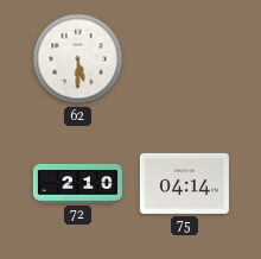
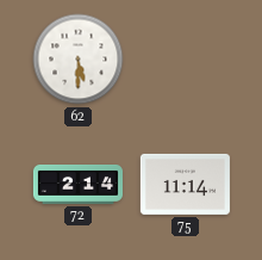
72: 2:10 -> 2:14
75: 04:14 -> 11:14
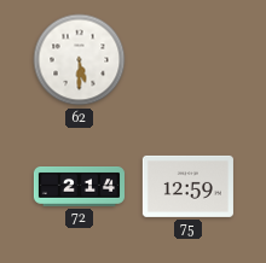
75: 11:14 -> 12:59
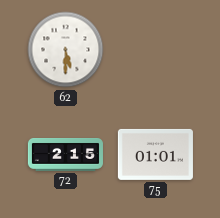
72: 2:14 -> 2:15
75: 12:59 -> 01:01
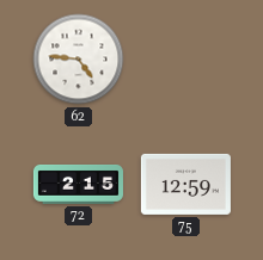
62: 5:30 -> 4:46
75: 01:01 -> 12:59
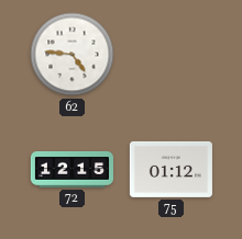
72: 2:15 -> 12:15
75: 12:59 -> 01:12
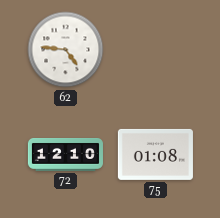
72: 12:15 -> 12:10
75: 01:12 -> 01:08
